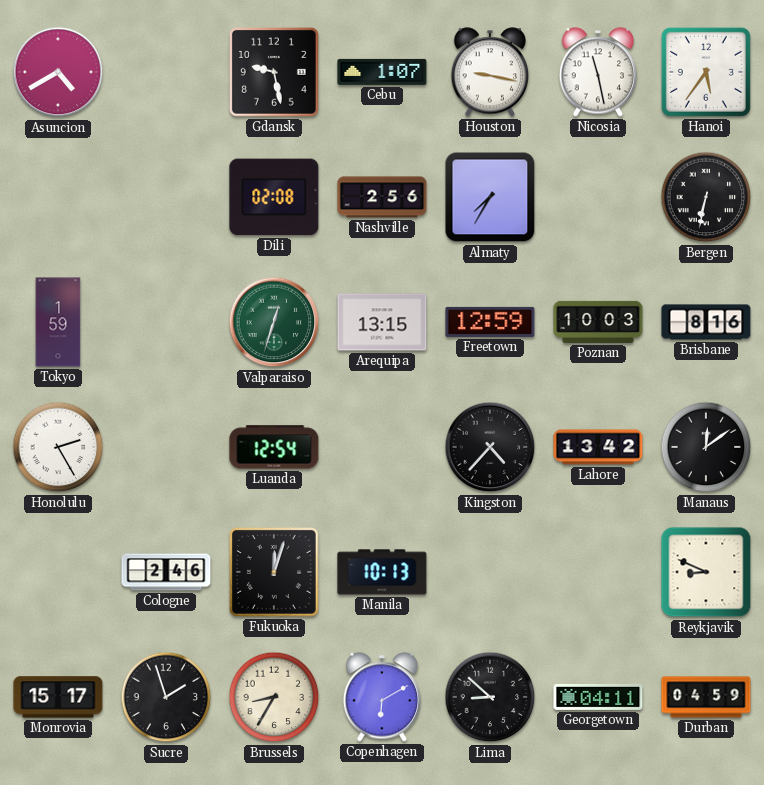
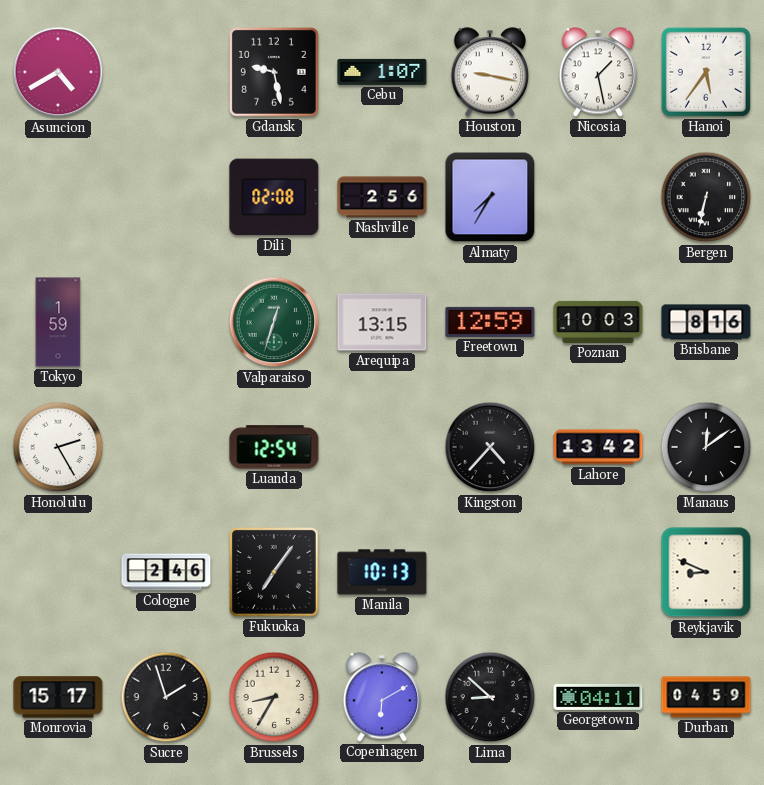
Nicosia: 11:28 -> 1:28
Fukuoka: 12:03 -> 7:06
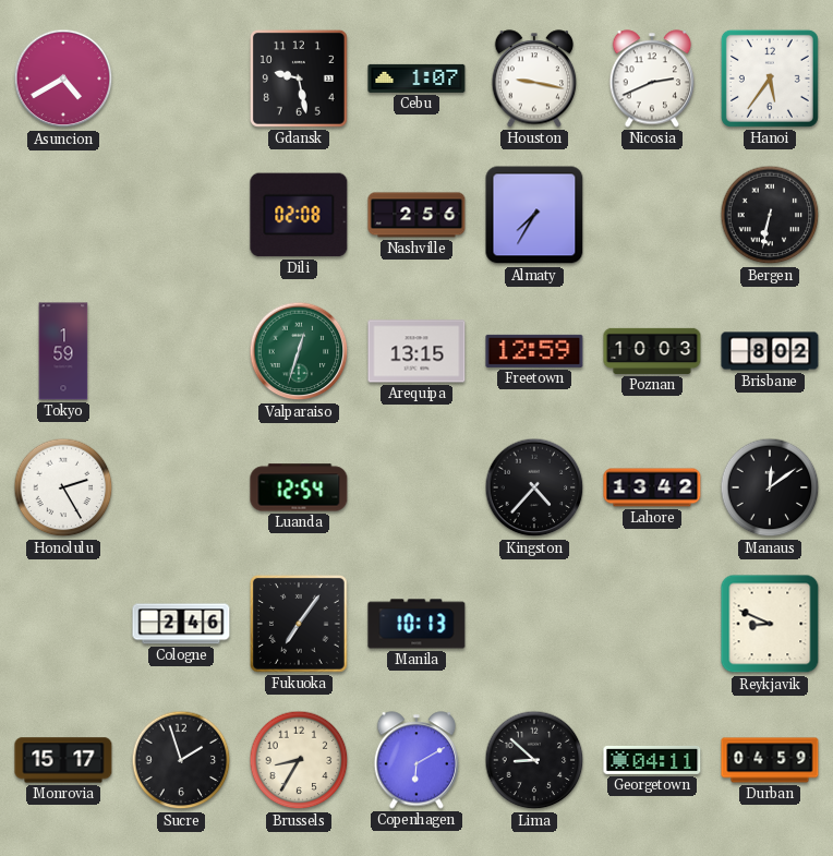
Nicosia: 1:28 -> 2:41
Brisbane: 8:16 -> 8:02
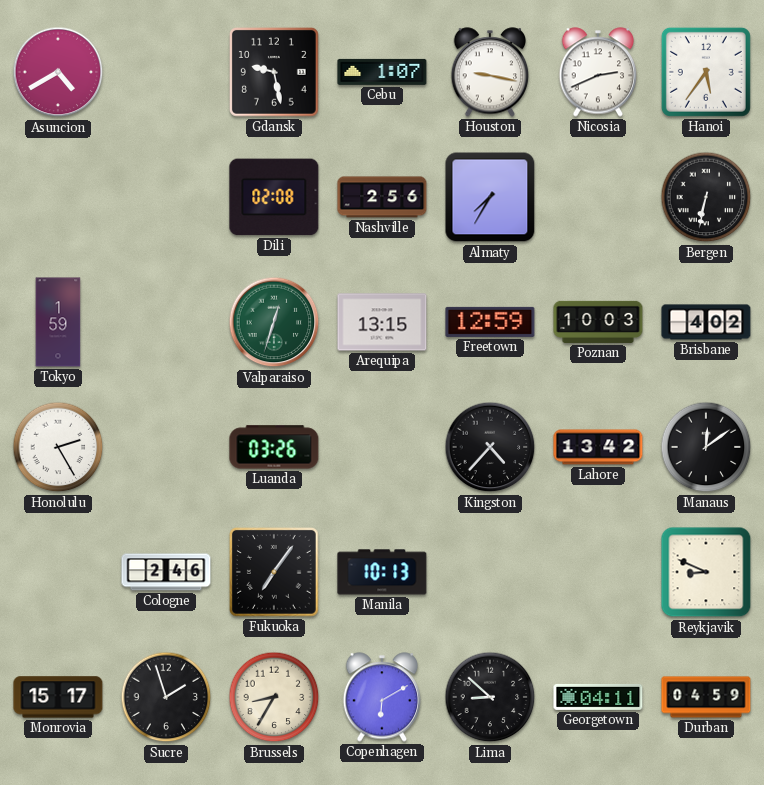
Brisbane: 8:02 -> 4:02
Luanda: 12:54 -> 03:26
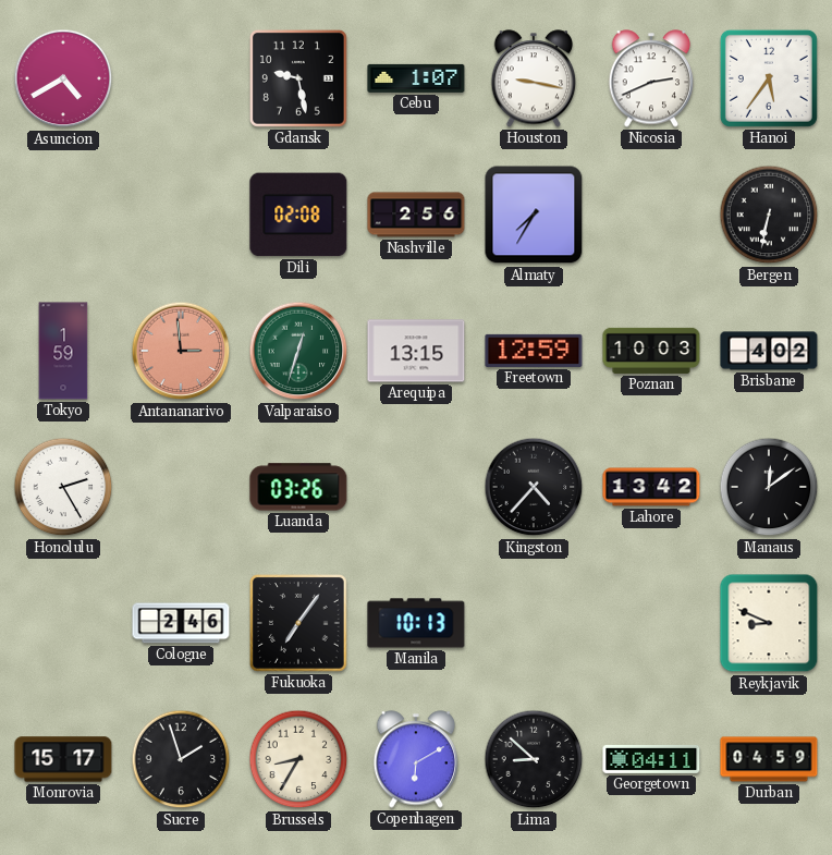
Antananarivo: none -> 2:59
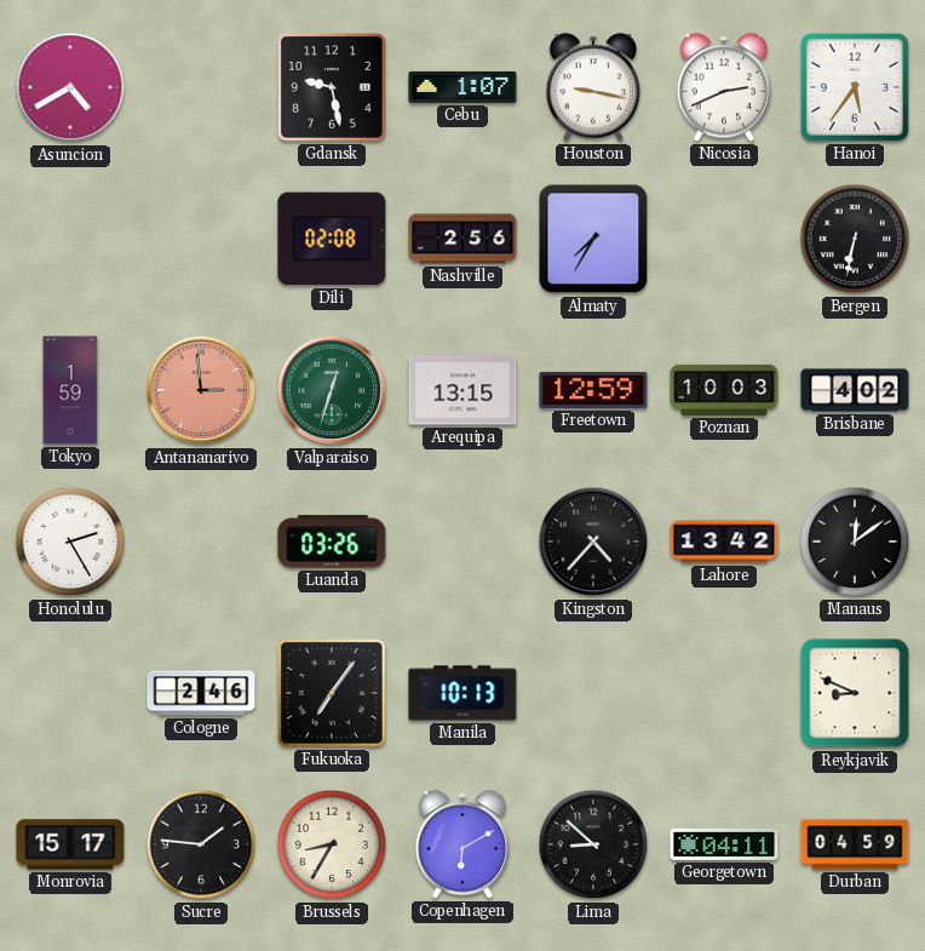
Sucre: 1:57 -> 1:46
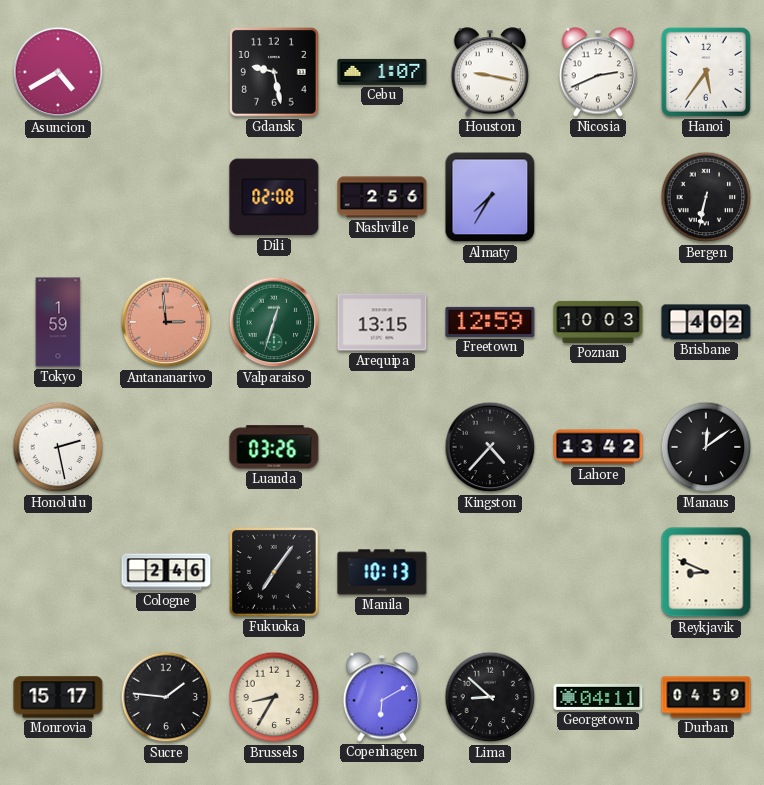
Honolulu: 2:25 -> 2:28
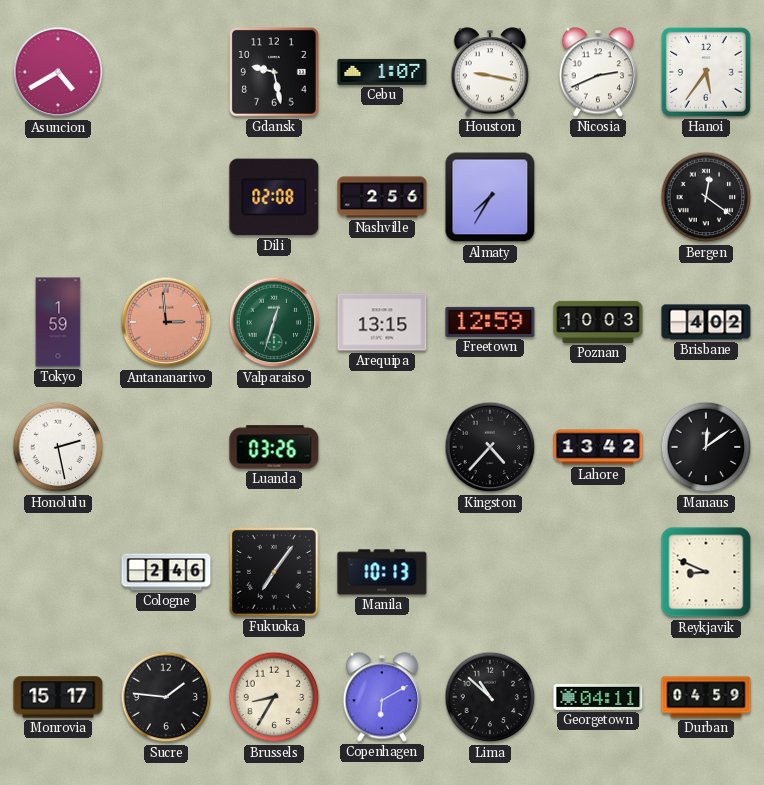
Bergen: 6:32 -> 12:21
Lima: 8:52 -> 10:52
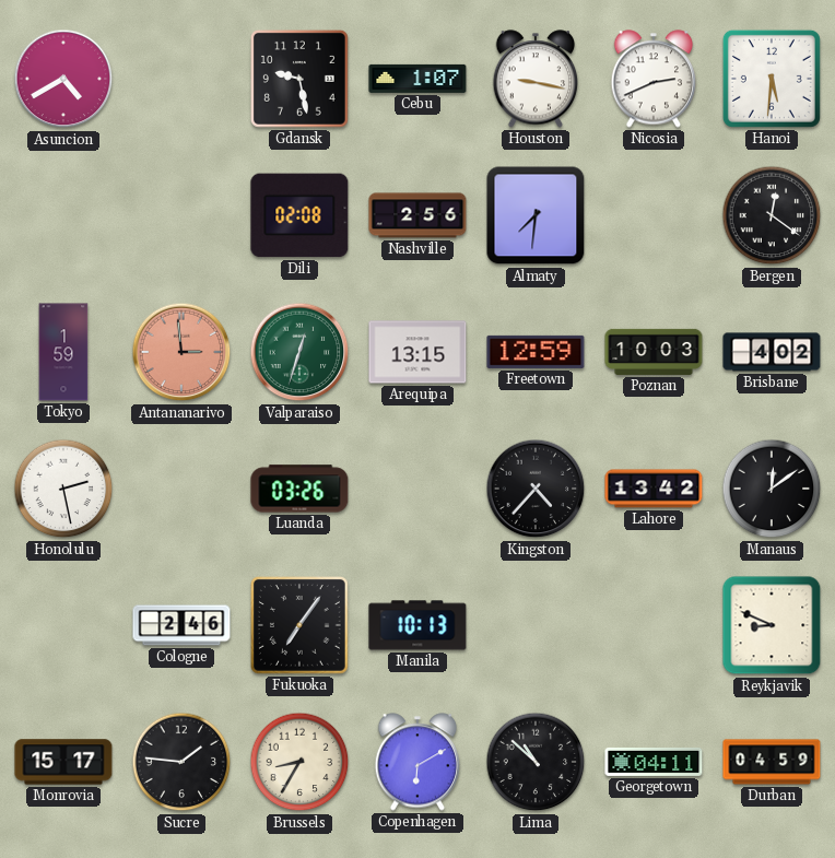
Hanoi: 5:36 -> 5:31
Almaty: 7:35 -> 7:31
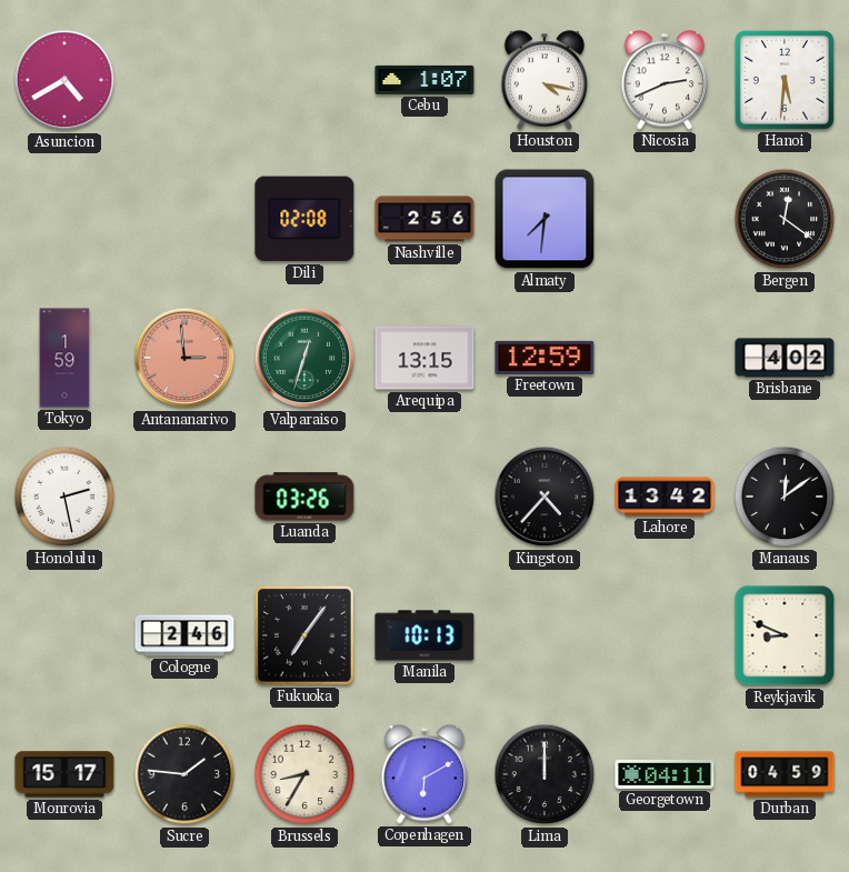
Gdansk: 9:28 -> none
Houston: 9:17 -> 4:17
Poznan: 10:03 -> none
Lima: 10:52 -> 12:00
